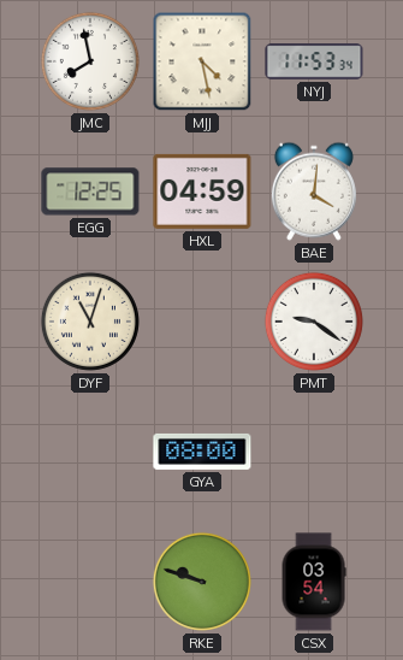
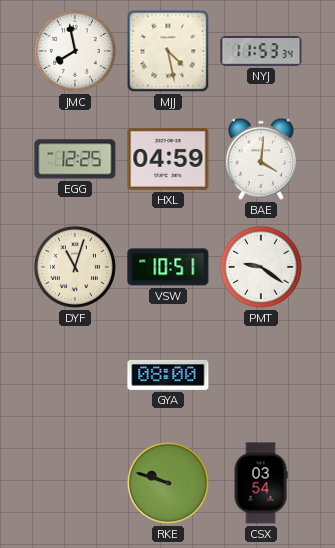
VSW: none -> 10:51
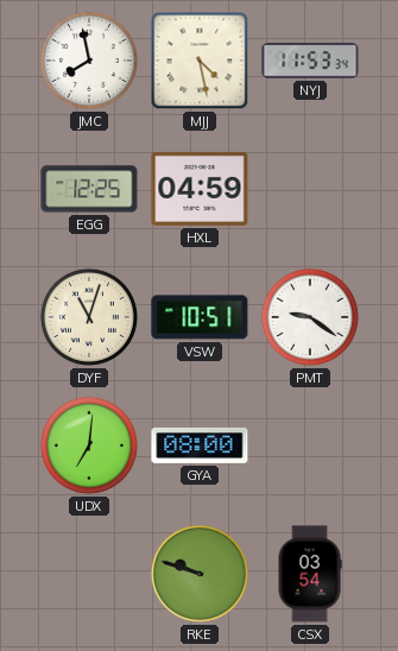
BAE: 4:01 -> none
UDX: none -> 7:01
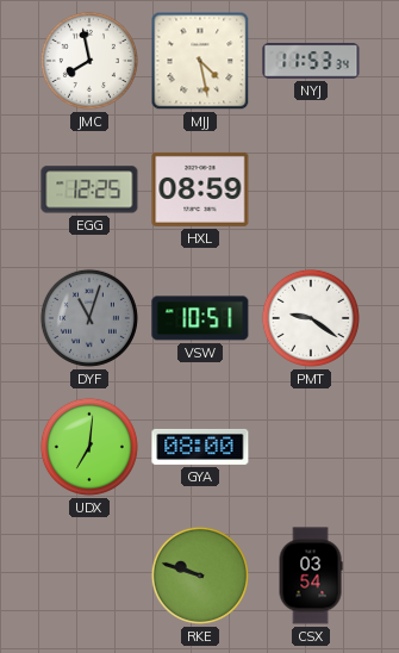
HXL: 04:59 -> 08:59
DYF dial: cream -> grey
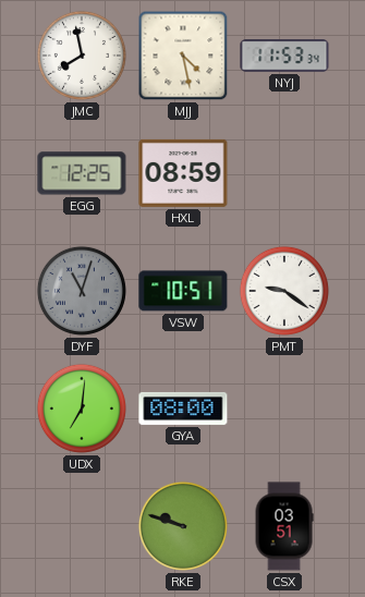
CSX: 03:54 -> 03:51
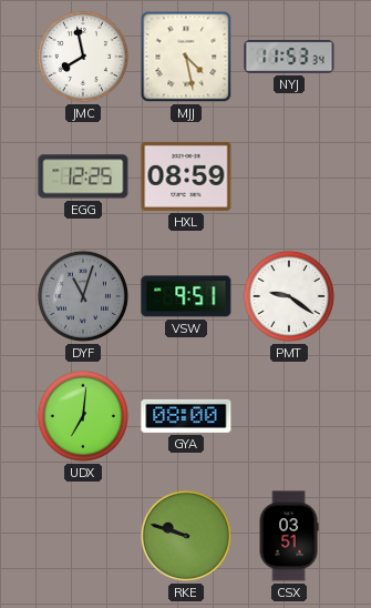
VSW: 10:51 -> 9:51
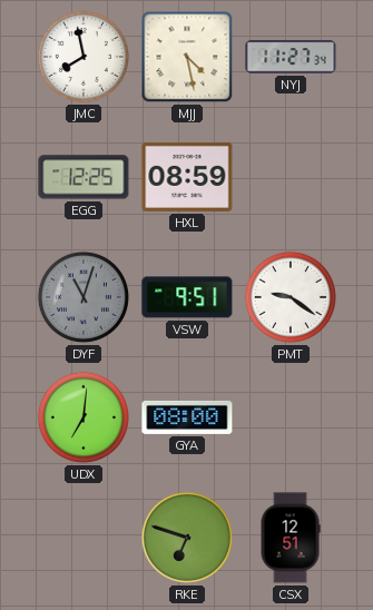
NYJ: 11:53 -> 11:27
RKE: 9:48 -> 6:48
CSX: 03:51 -> 12:51
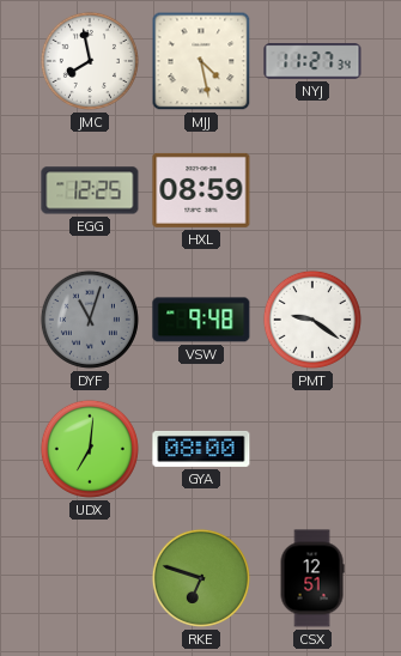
VSW: 9:51 -> 9:48
